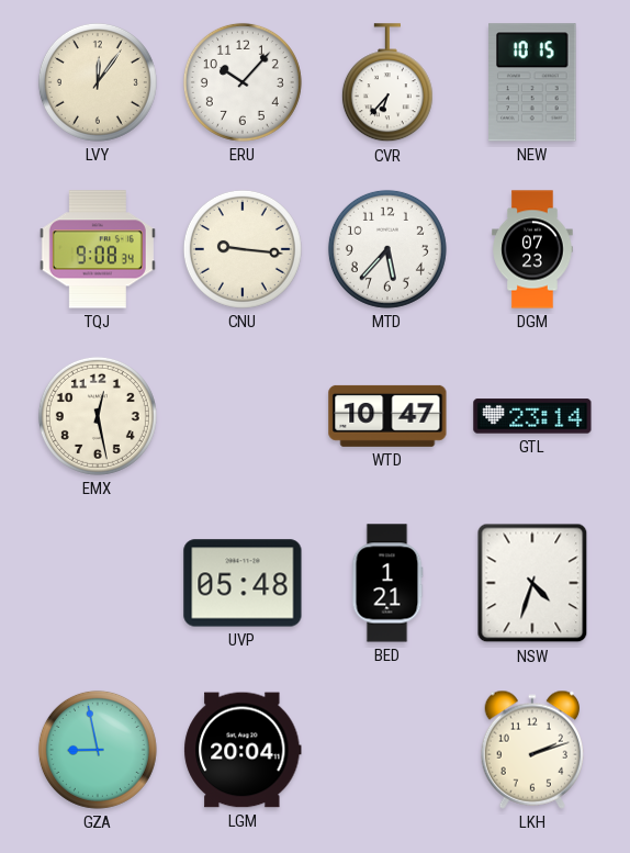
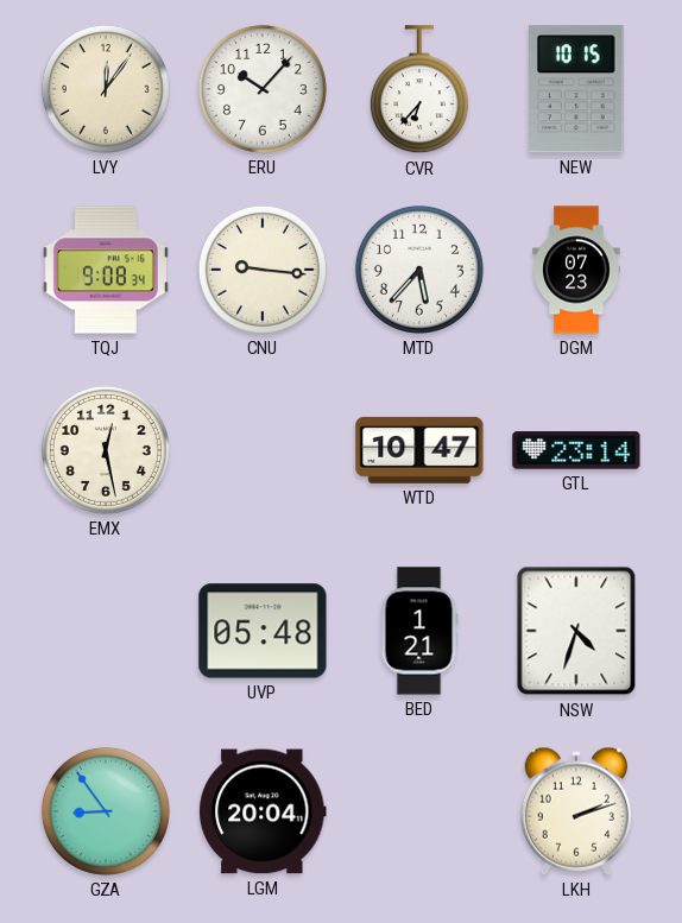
GZA: 8:58 -> 8:54
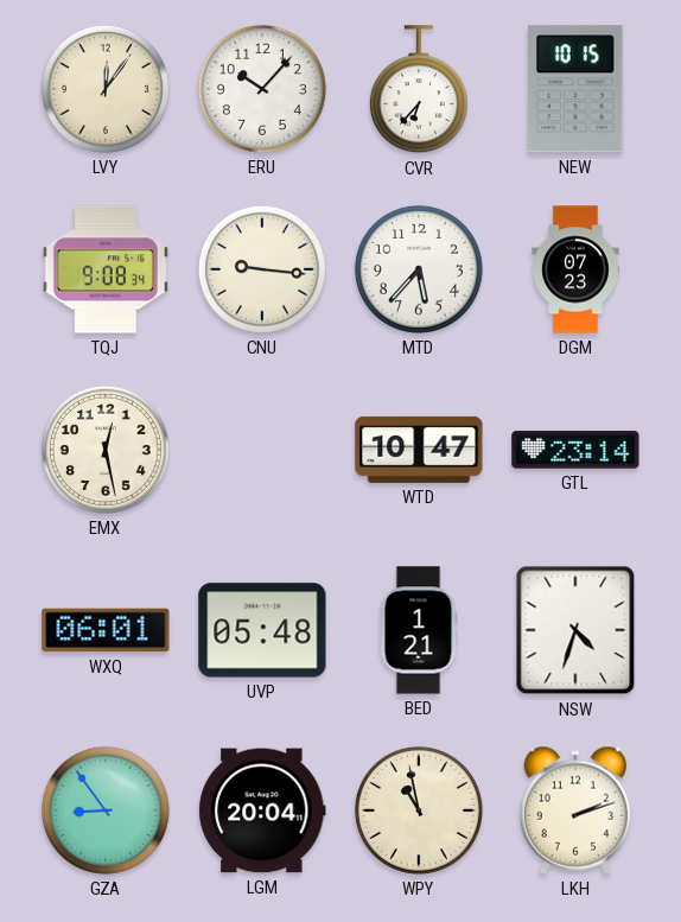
WXQ: none -> 06:01
WPY: none -> 10:58
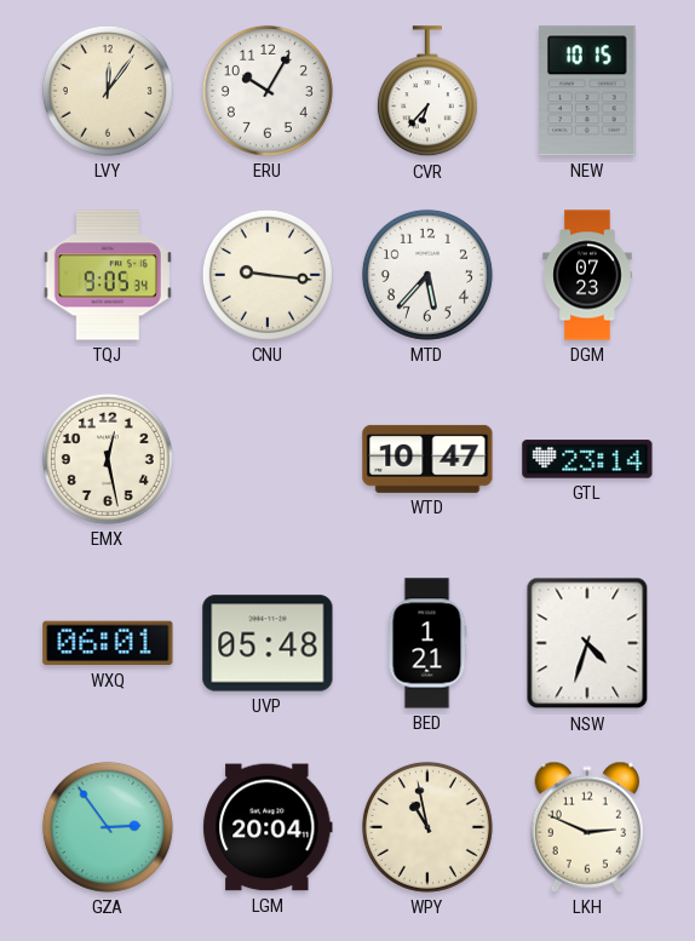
ERU: 10:07 -> 10:05
TQJ: 9:08 -> 9:05
GZA: 8:54 -> 2:54
LKH: 2:12 -> 2:49
